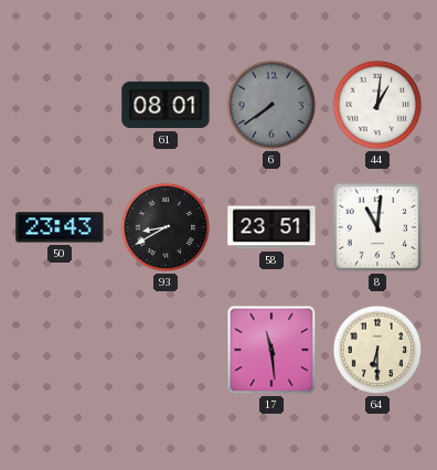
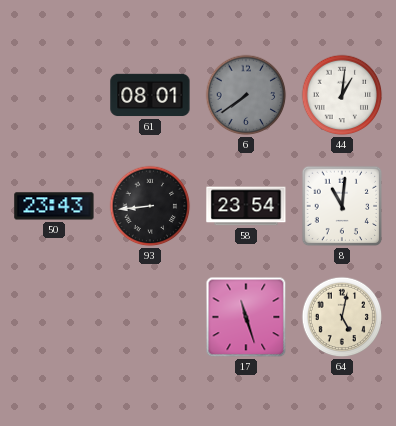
93: 8:40 -> 8:44
58: 23:51 -> 23:54
17: 11:29 -> 11:27
64: 6:30 -> 5:02
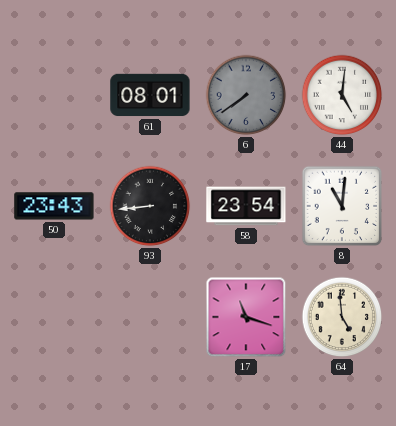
44: 1:01 -> 5:01
17: 11:27 -> 11:18
64: 5:02 -> 4:59
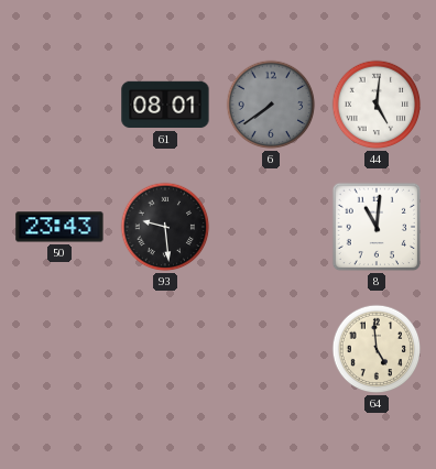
93: 8:44 -> 9:29
58: 23:54 -> none
17: 11:18 -> none
